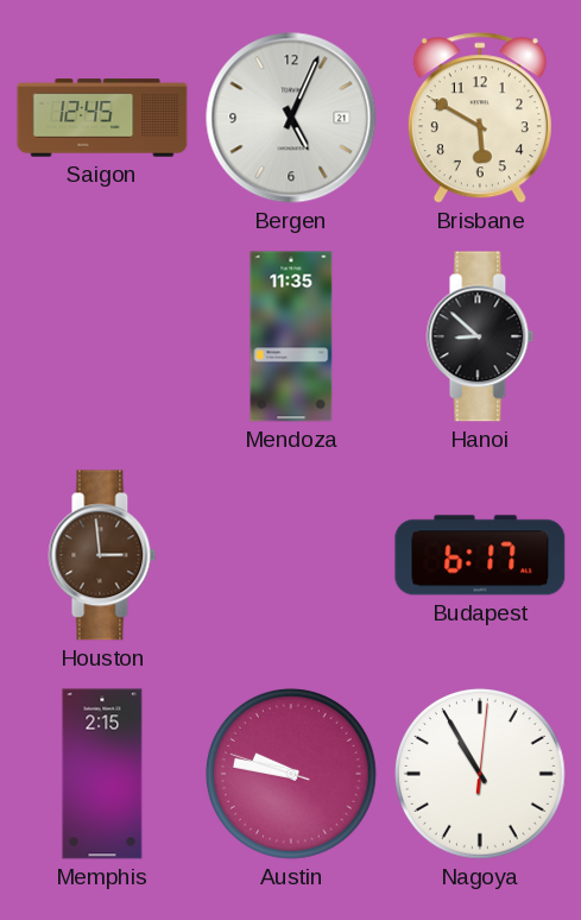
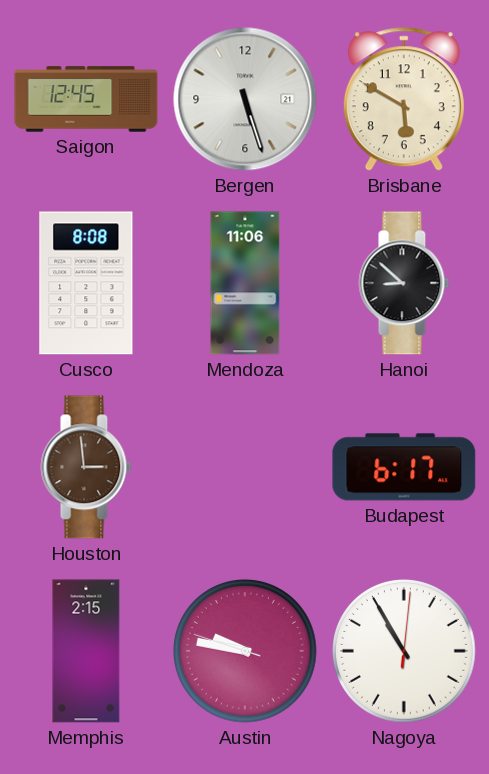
Bergen: 5:04 -> 5:27
Cusco: none -> 8:08
Mendoza: 11:35 -> 11:06
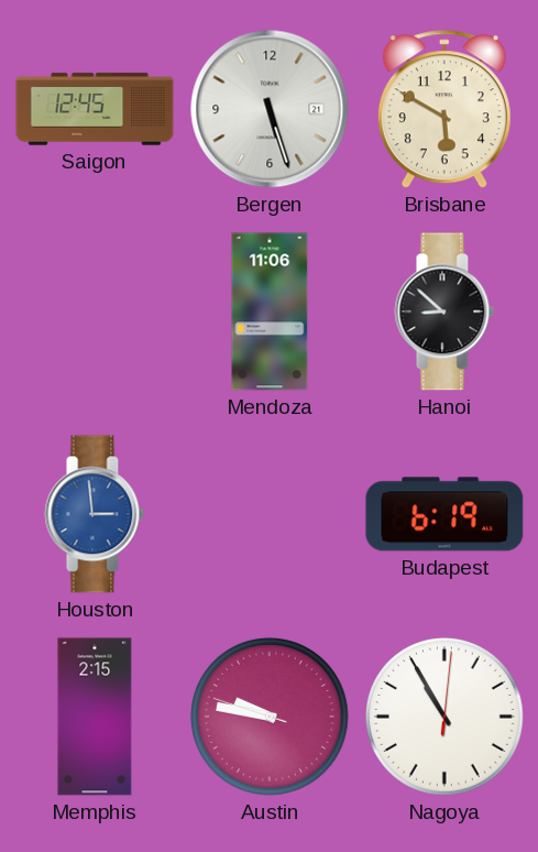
Cusco: 8:08 -> none
Houston dial: brown -> blue
Budapest: 6:17 -> 6:19
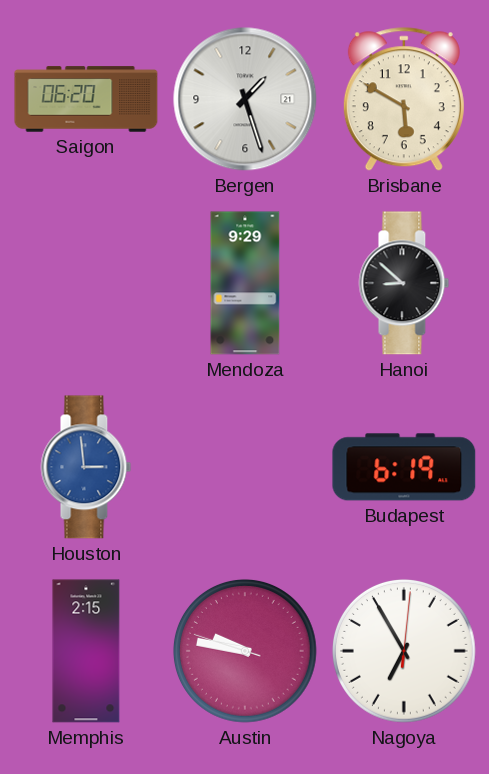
Saigon: 12:45 -> 06:20
Bergen: 5:27 -> 1:27
Mendoza: 11:06 -> 9:29
Nagoya: 10:55 -> 6:55
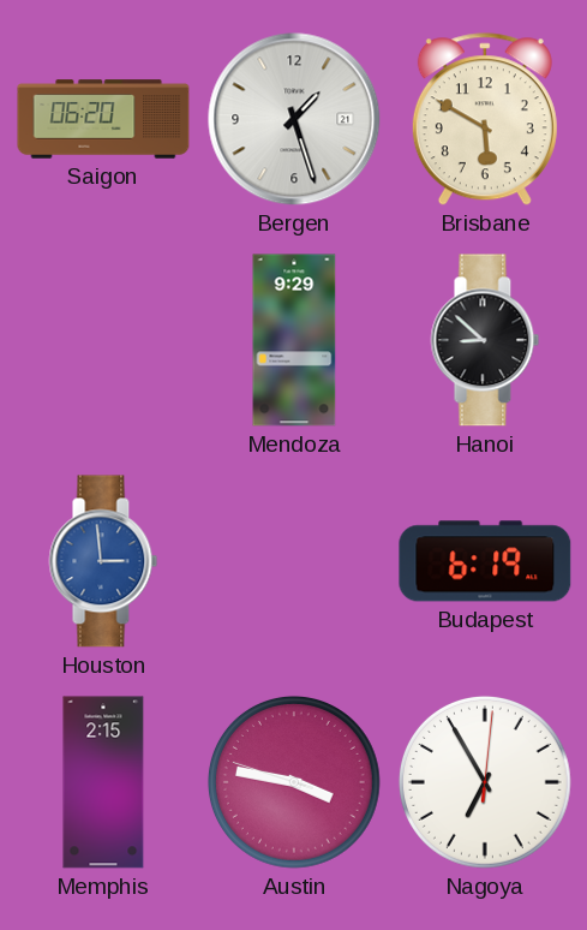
Austin: 9:46 -> 3:46
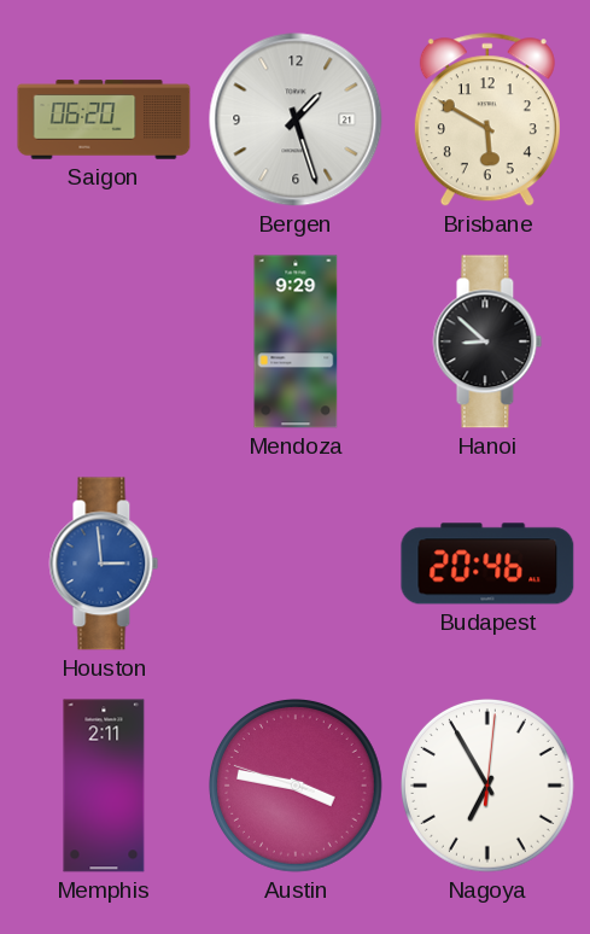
Budapest: 6:19 -> 20:46
Memphis: 2:15 -> 2:11
